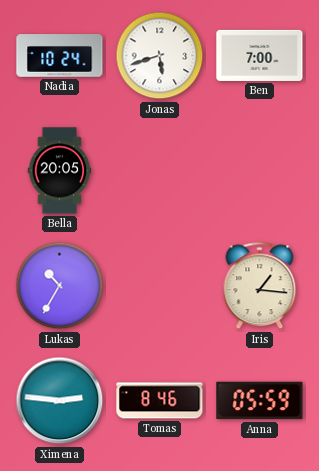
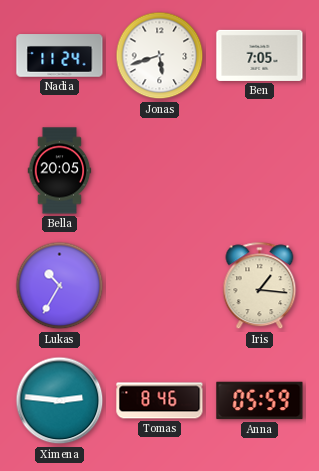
Nadia: 10:24 -> 11:24
Ben: 7:00 -> 7:05
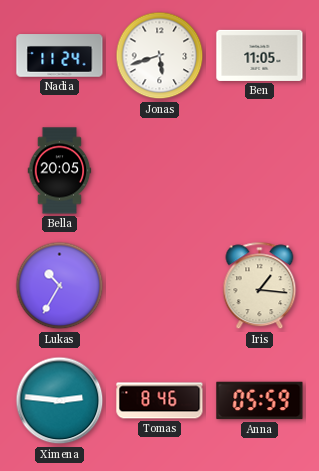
Ben: 7:05 -> 11:05
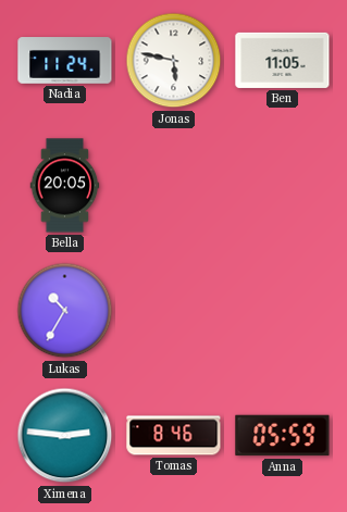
Jonas: 5:42 -> 5:47
Iris: 1:16 -> none
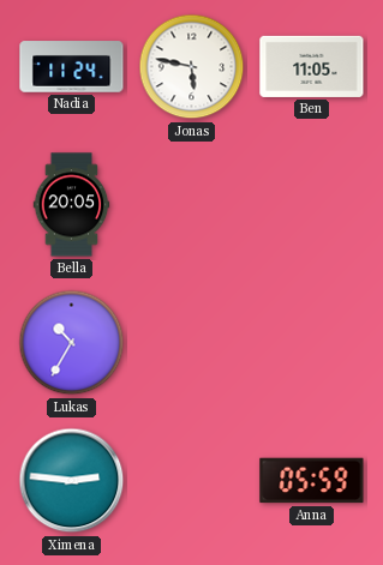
Tomas: 8:46 -> none
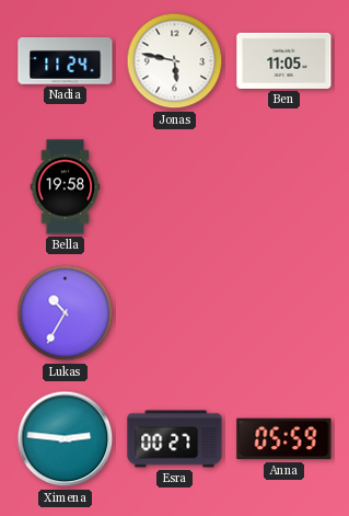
Bella: 20:05 -> 19:58
Esra: none -> 00:27
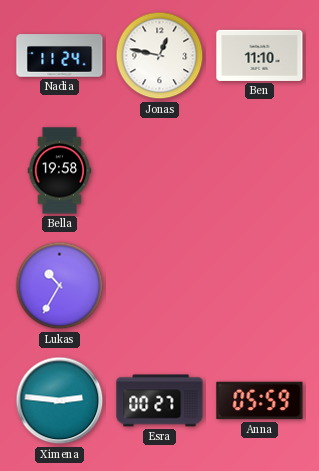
Jonas: 5:47 -> 12:47
Ben: 11:05 -> 11:10
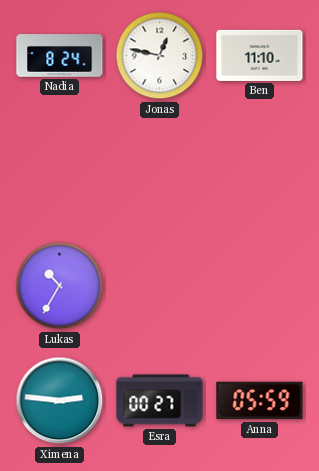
Nadia: 11:24 -> 8:24
Bella: 19:58 -> none
